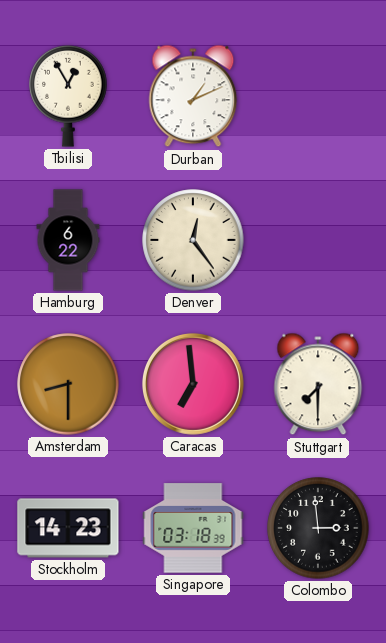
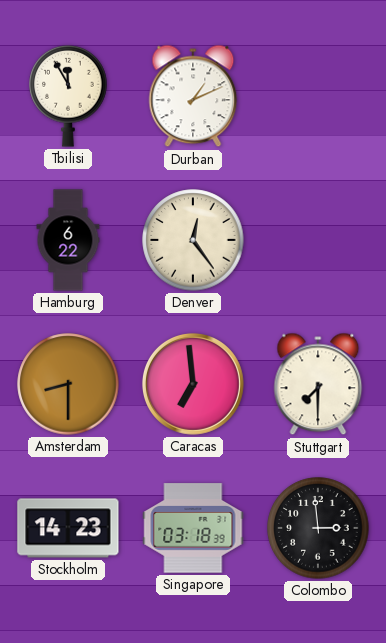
Tbilisi: 12:55 -> 11:55
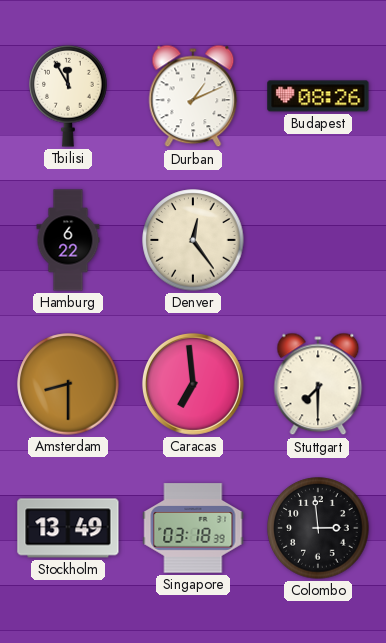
Budapest: none -> 08:26
Stockholm: 14:23 -> 13:49
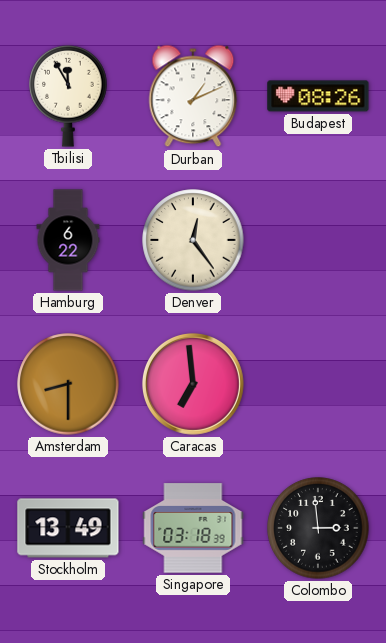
Stuttgart: 7:30 -> none
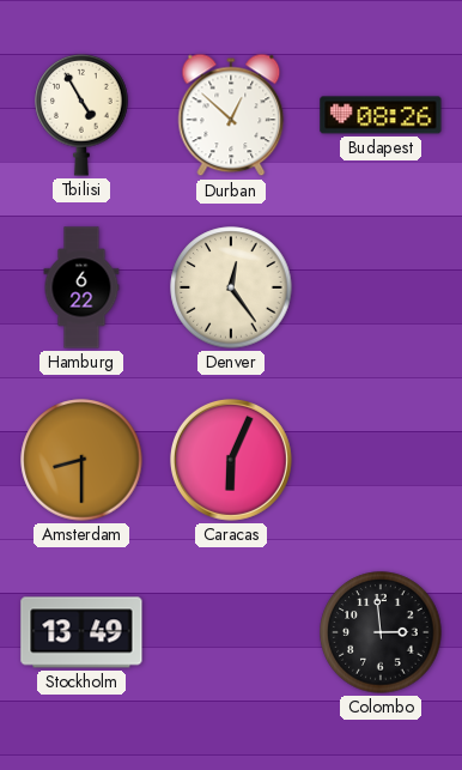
Tbilisi: 11:55 -> 4:55
Durban: 1:11 -> 12:52
Caracas: 6:59 -> 6:04
Singapore: 03:18 -> none
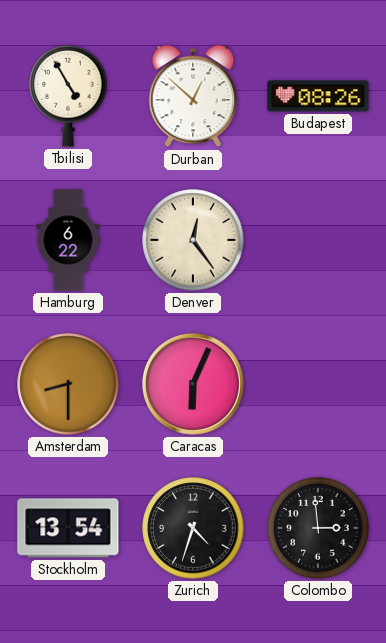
Stockholm: 13:49 -> 13:54
Zurich: none -> 4:33
